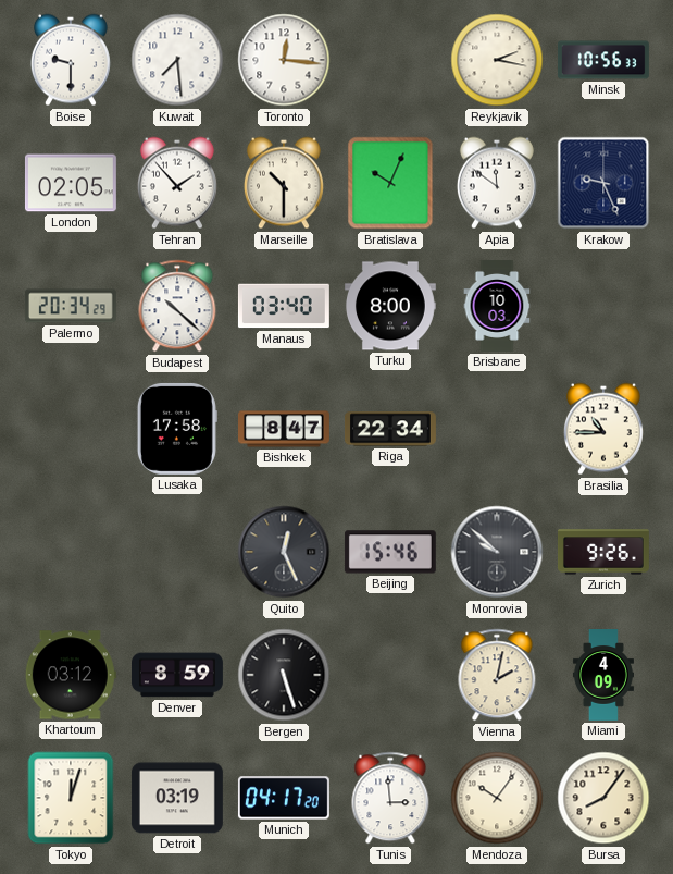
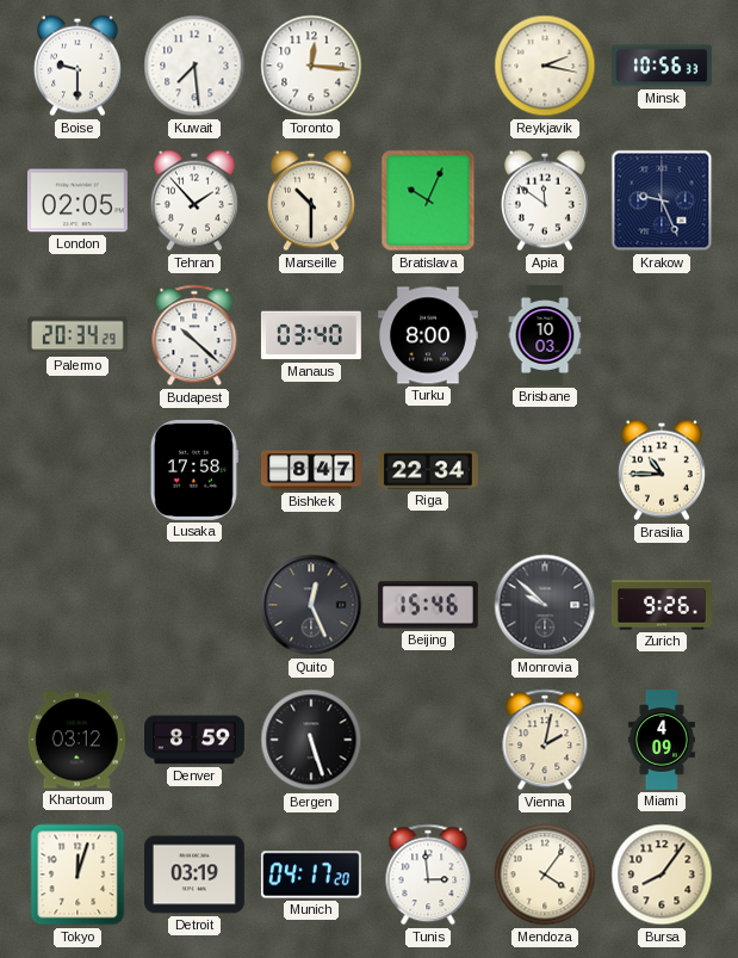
Mendoza: 10:06 -> 4:06
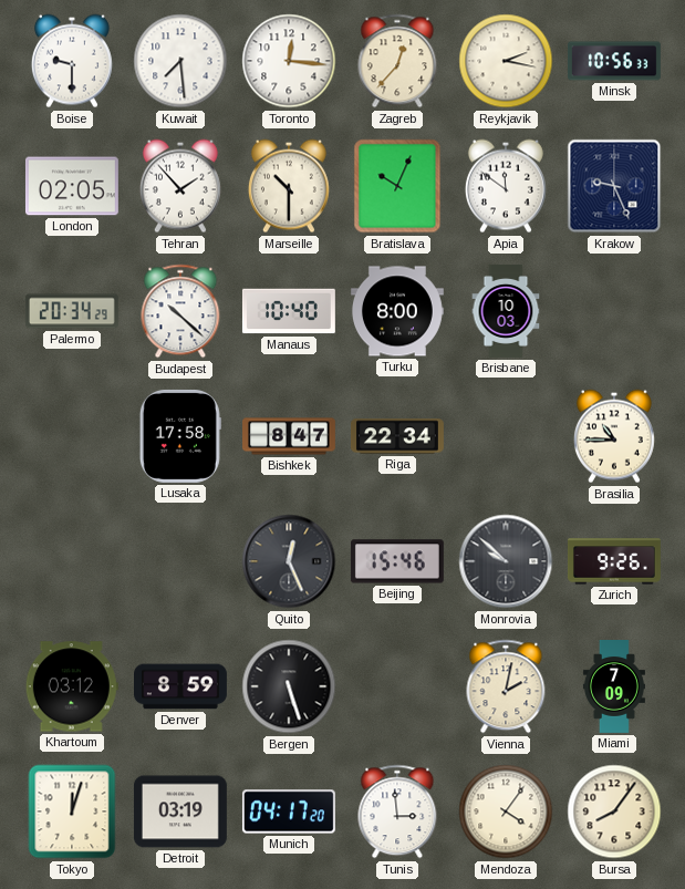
Zagreb: none -> 12:37
Manaus: 03:40 -> 10:40
Miami: 4:09 -> 7:09
